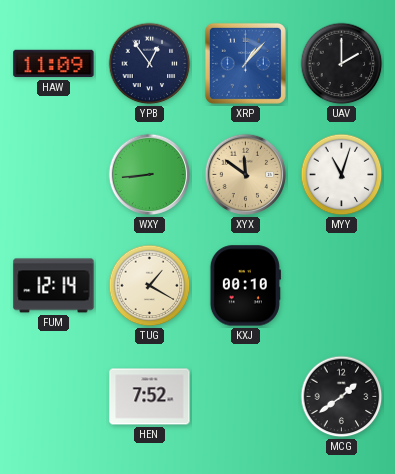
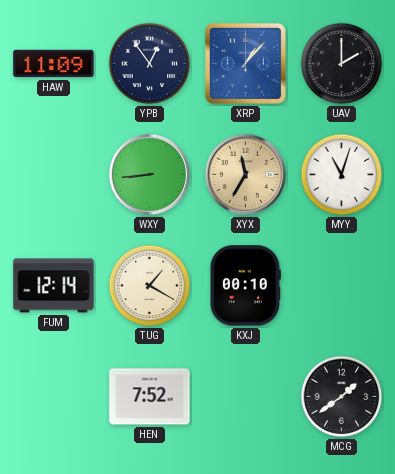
XYX: 11:51 -> 11:35
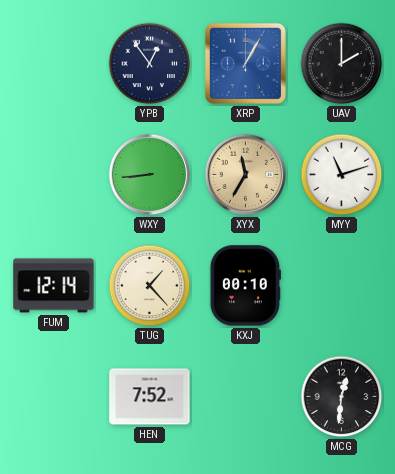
HAW: 11:09 -> none
XRP: 1:07 -> 1:05
MYY: 11:03 -> 11:12
TUG: 1:20 -> 1:23
MCG: 1:39 -> 12:31
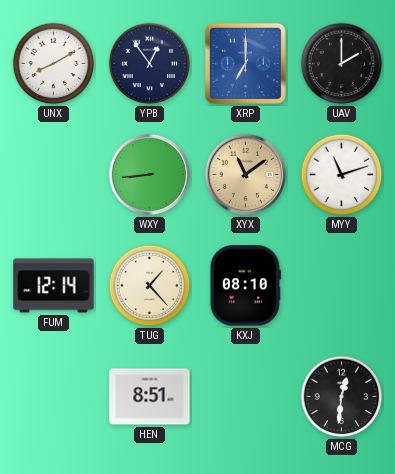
UNX: none -> 8:10
XRP: 1:05 -> 7:00
XYX: 11:35 -> 11:09
KXJ: 00:10 -> 08:10
HEN: 7:52 -> 8:51
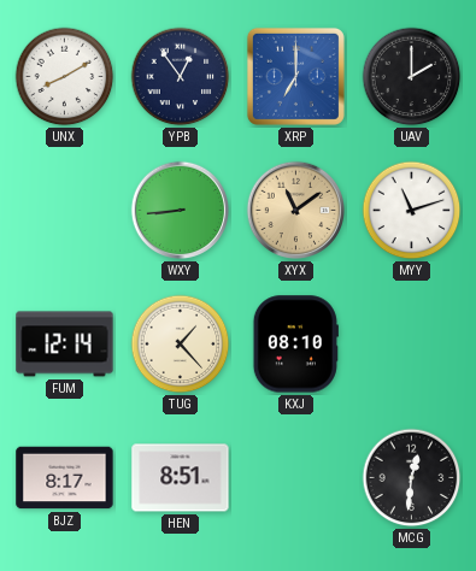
BJZ: none -> 8:17
